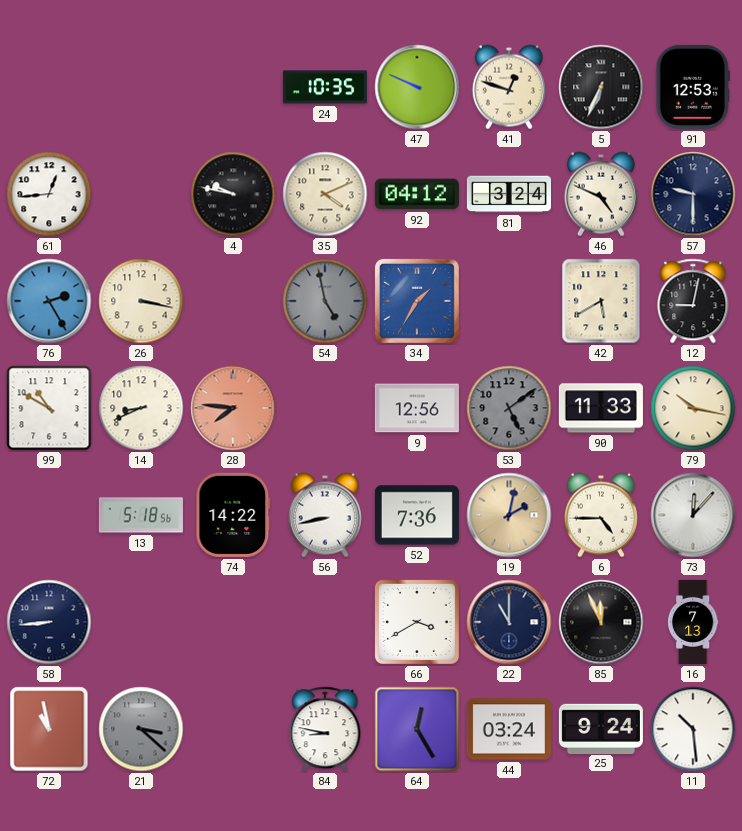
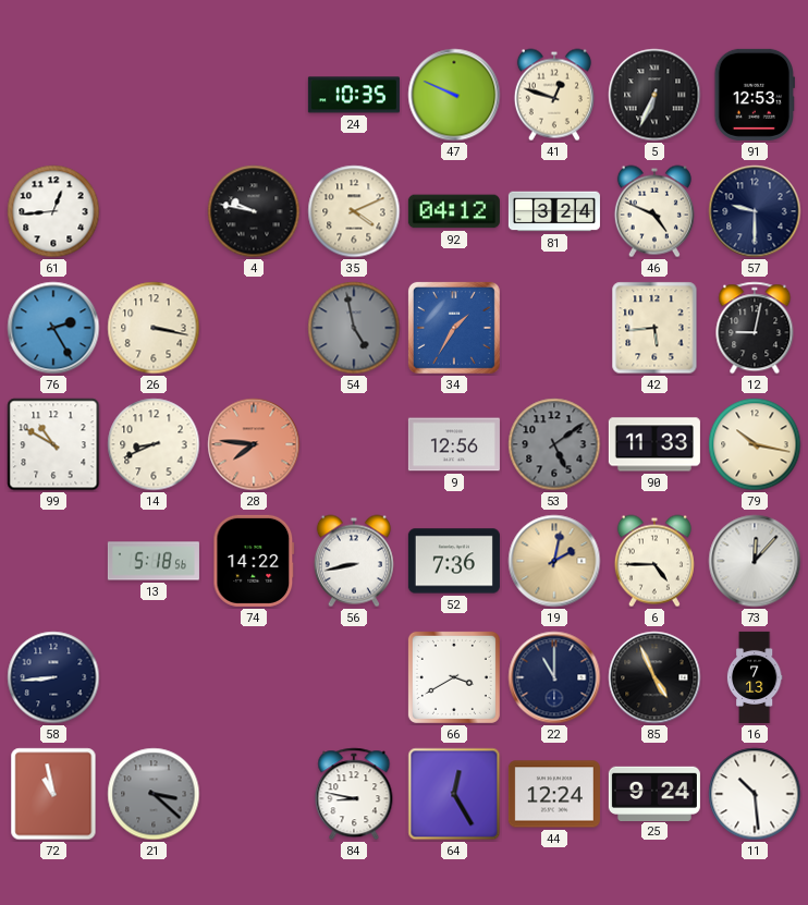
42: 5:40 -> 5:44
85: 11:56 -> 4:56
44: 03:24 -> 12:24
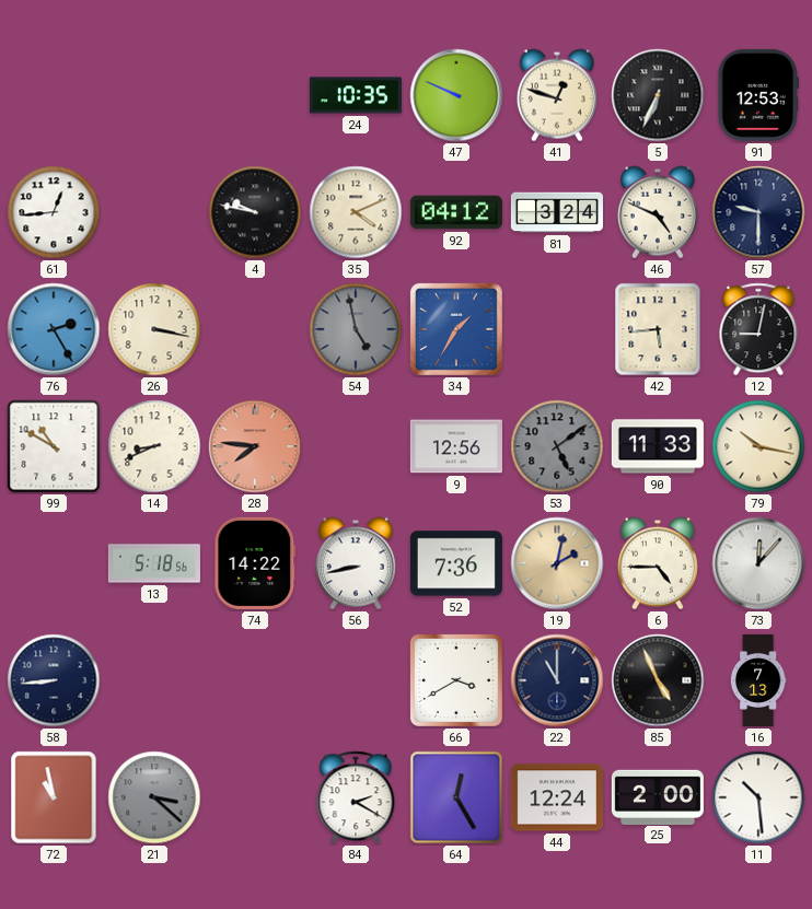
84: 8:47 -> 2:20
25: 9:24 -> 2:00
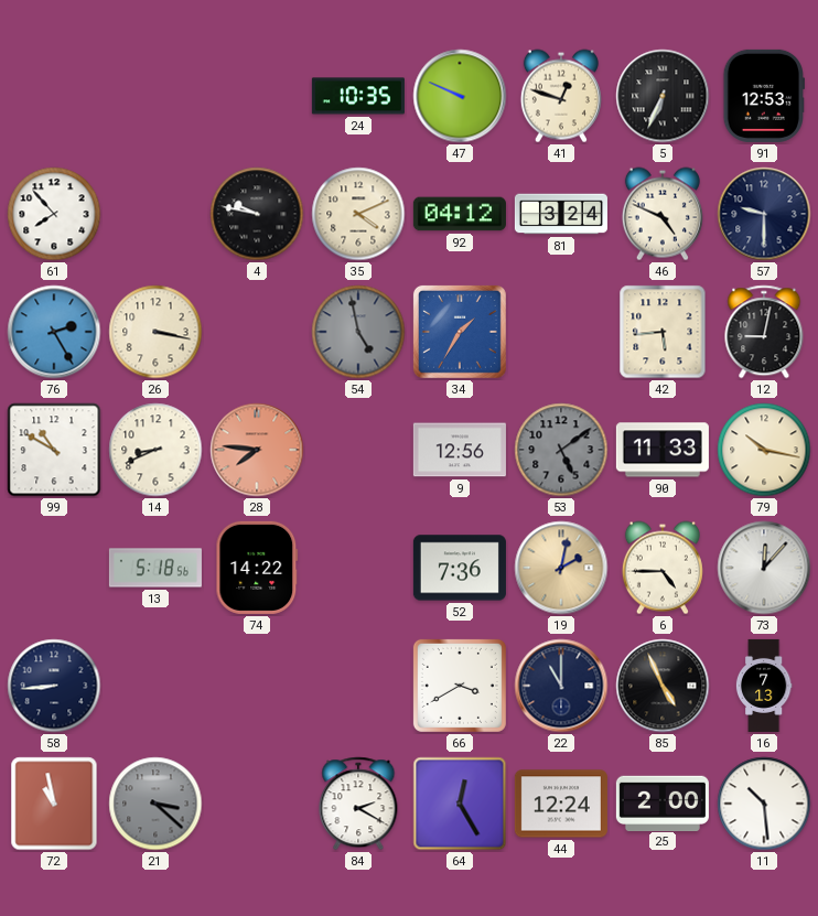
61: 12:44 -> 7:53
56: 8:43 -> none
